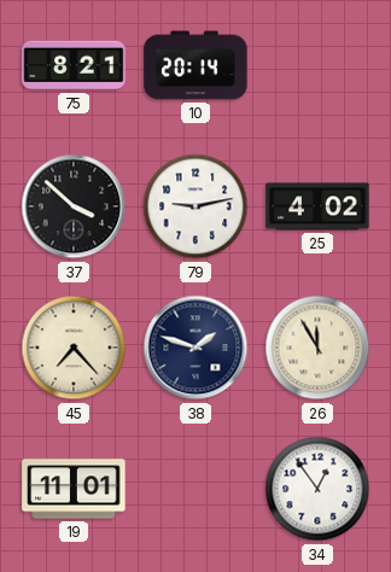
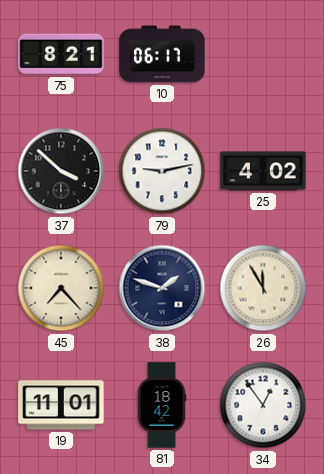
10: 20:14 -> 06:17
81: none -> 18:42
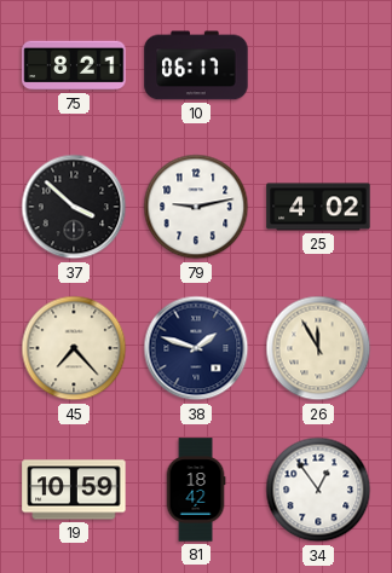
19: 11:01 -> 10:59
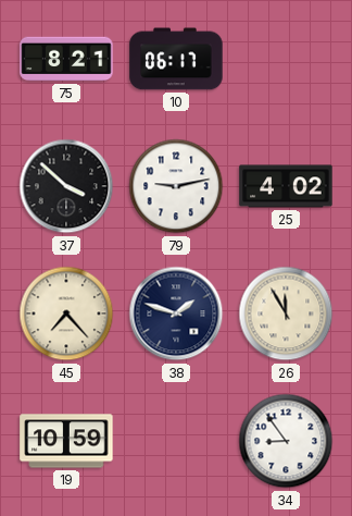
81: 18:42 -> none
34: 12:54 -> 8:54
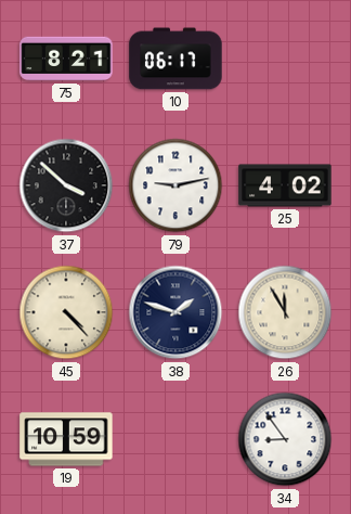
45: 7:23 -> 4:23
